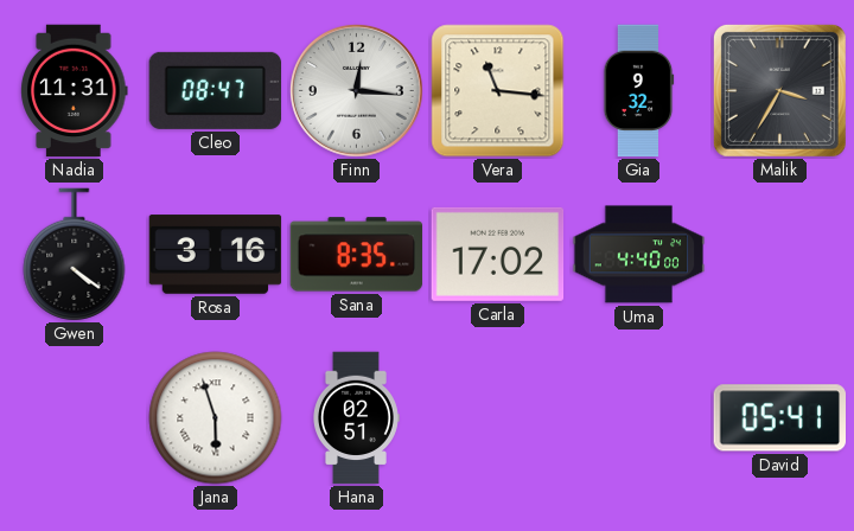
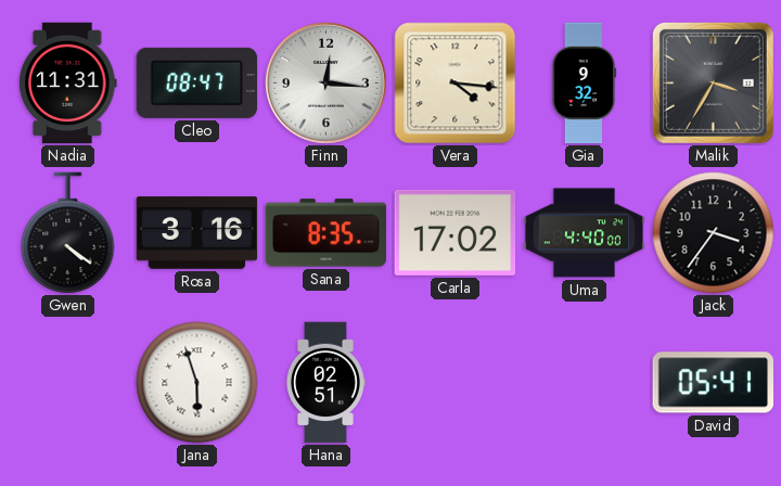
Vera: 11:16 -> 4:16
Jack: none -> 3:36
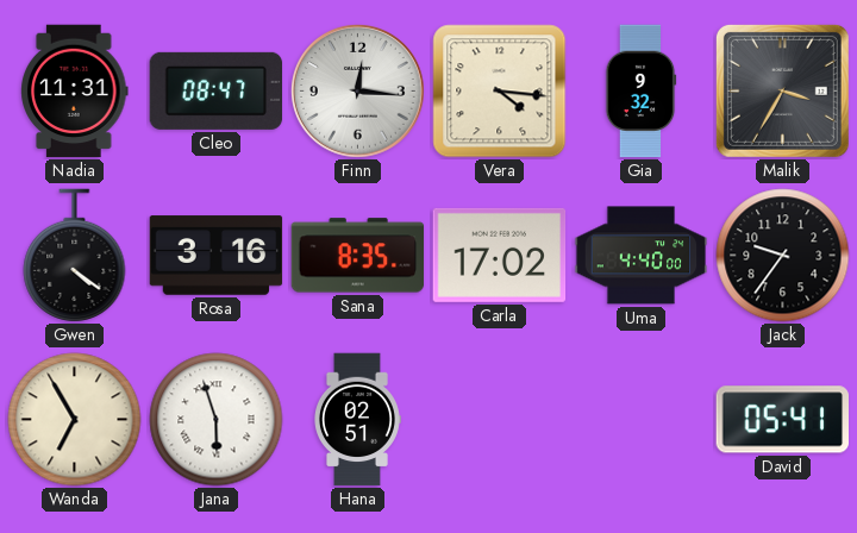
Jack: 3:36 -> 9:36
Wanda: none -> 6:55
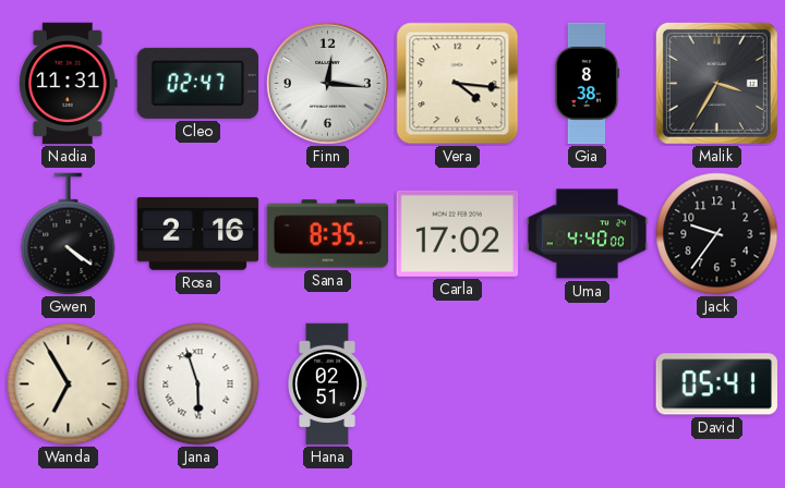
Cleo: 08:47 -> 02:47
Gia: 9:32 -> 8:38
Rosa: 3:16 -> 2:16
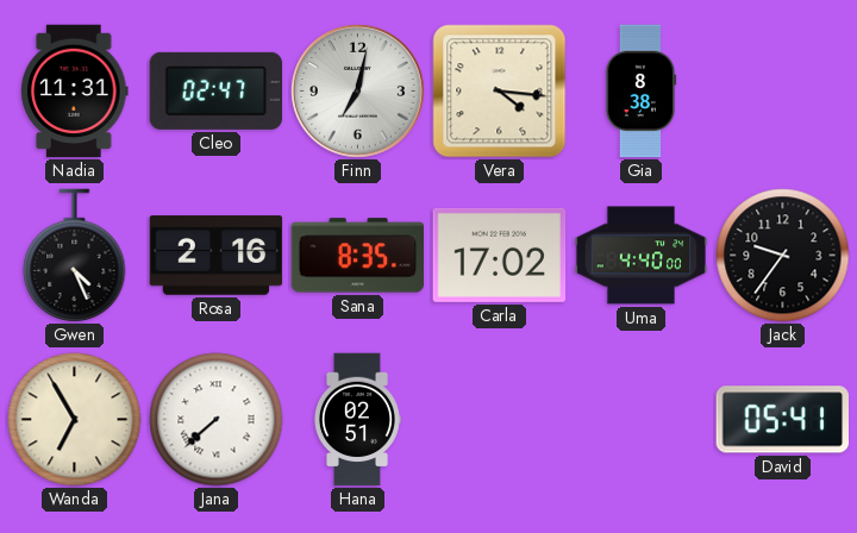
Finn: 12:16 -> 7:02
Malik: 3:35 -> none
Gwen: 4:21 -> 4:26
Jana: 5:57 -> 7:38
